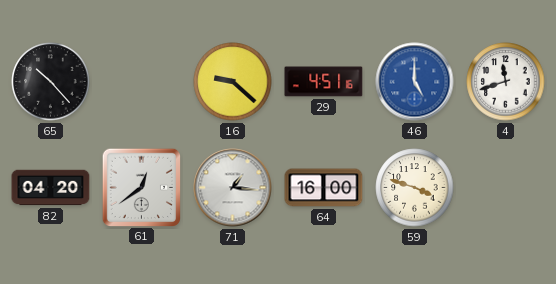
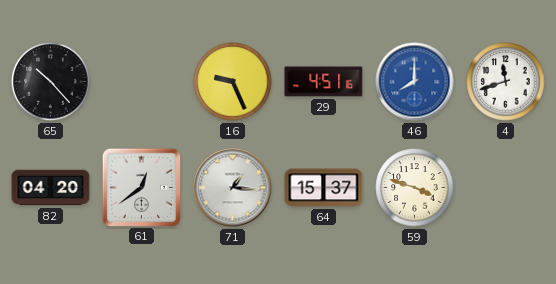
16: 9:22 -> 9:26
46: 5:00 -> 8:00
64: 16:00 -> 15:37
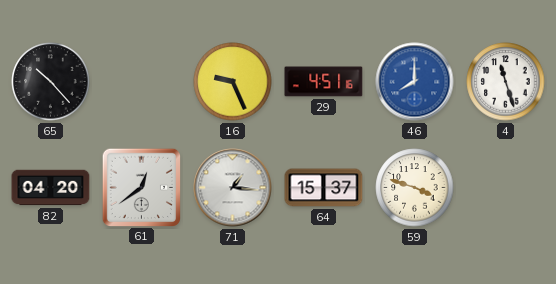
4: 11:42 -> 11:27
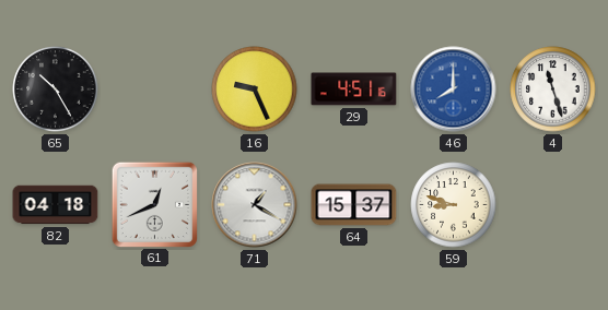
65: 10:23 -> 10:25
82: 04:20 -> 04:18
61: 12:39 -> 12:41
71: 1:16 -> 1:20
59: 3:48 -> 8:48
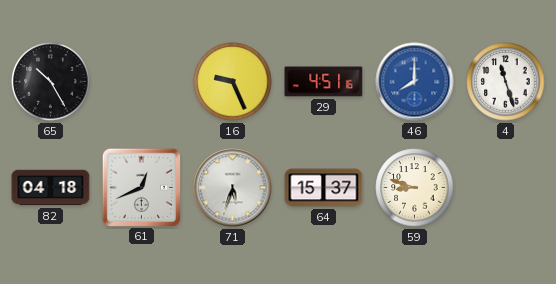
71: 1:20 -> 5:33
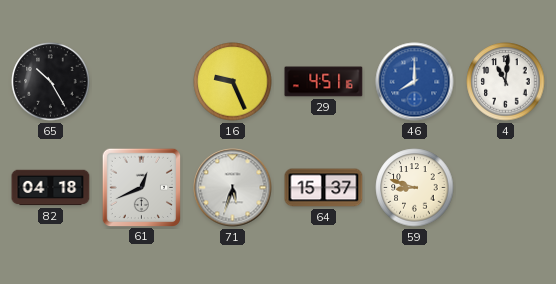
4: 11:27 -> 11:01
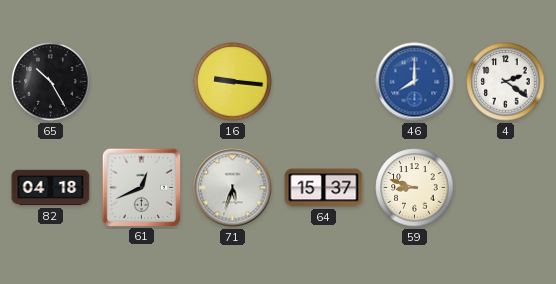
16: 9:26 -> 9:16
29: 4:51 -> none
4: 11:01 -> 2:21
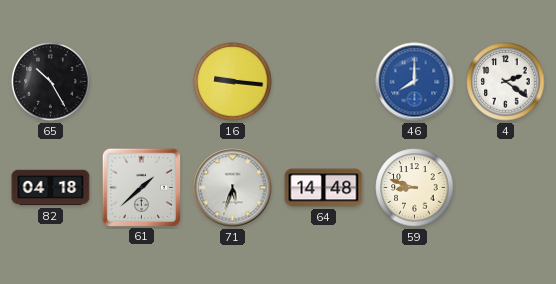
61: 12:41 -> 1:38
64: 15:37 -> 14:48
